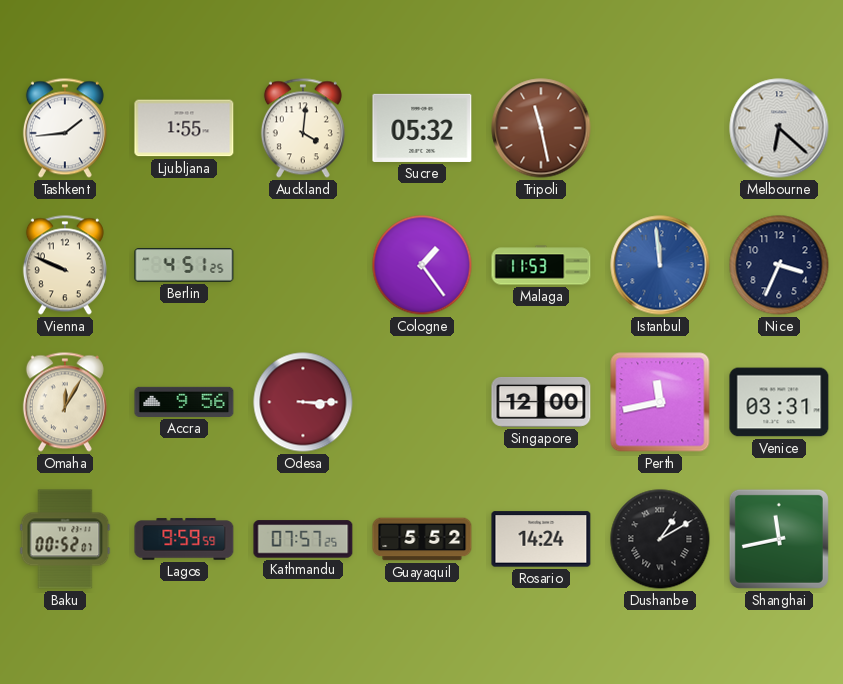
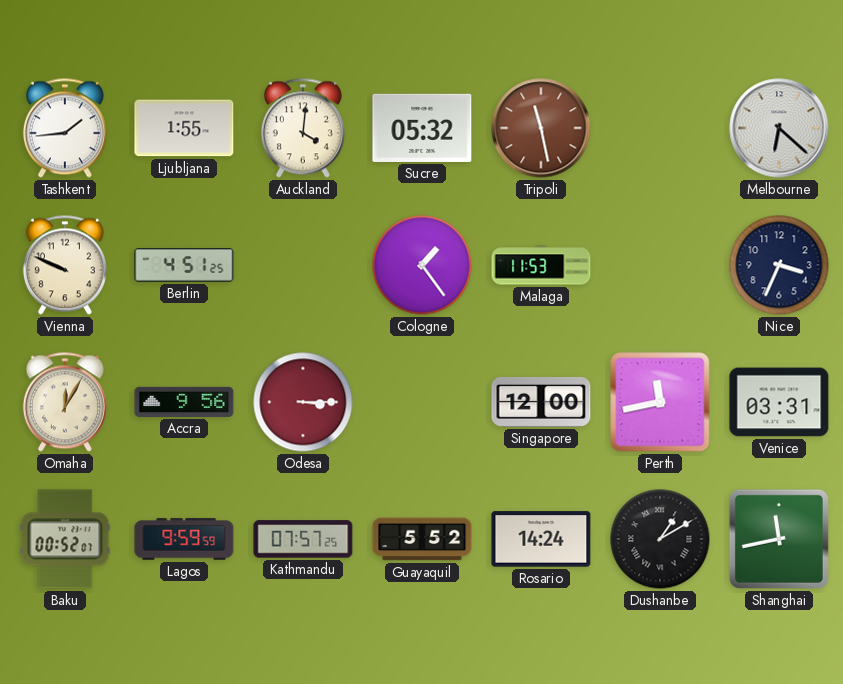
Istanbul: 11:59 -> none
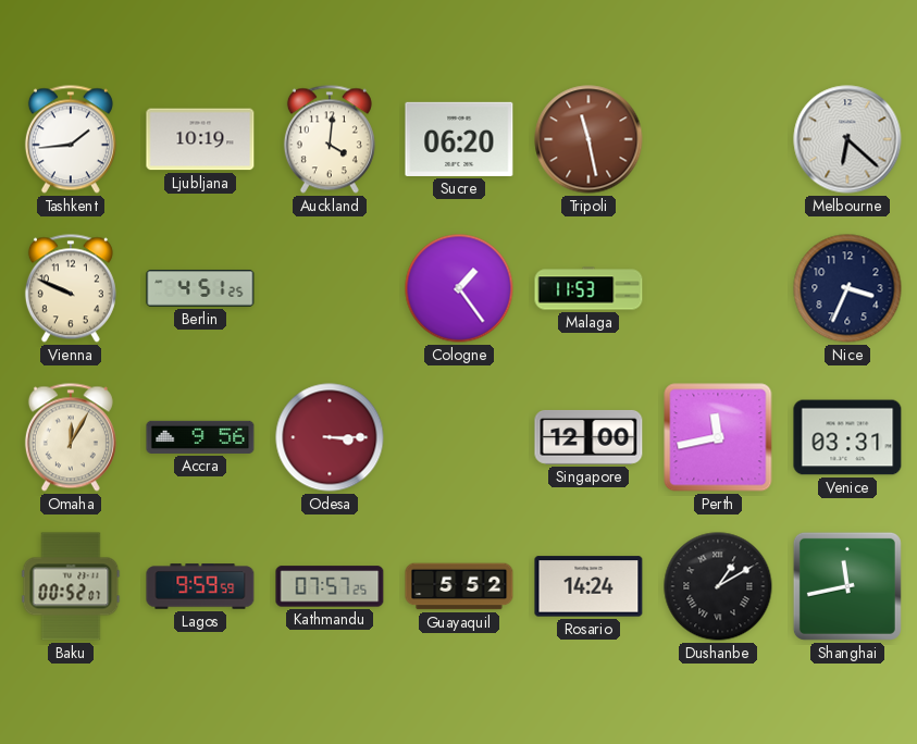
Ljubljana: 1:55 -> 10:19
Sucre: 05:32 -> 06:20
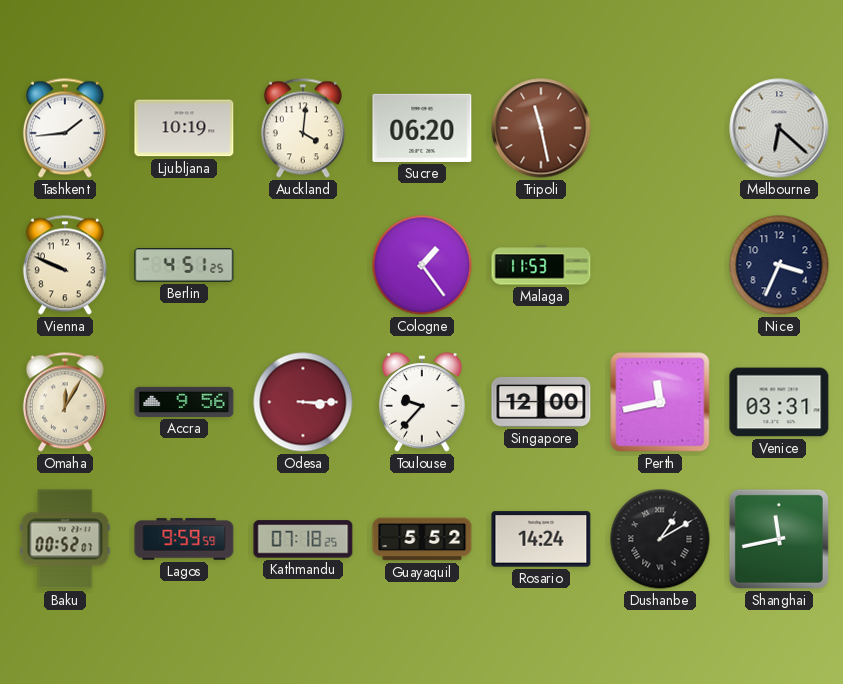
Toulouse: none -> 9:37
Kathmandu: 07:57 -> 07:18
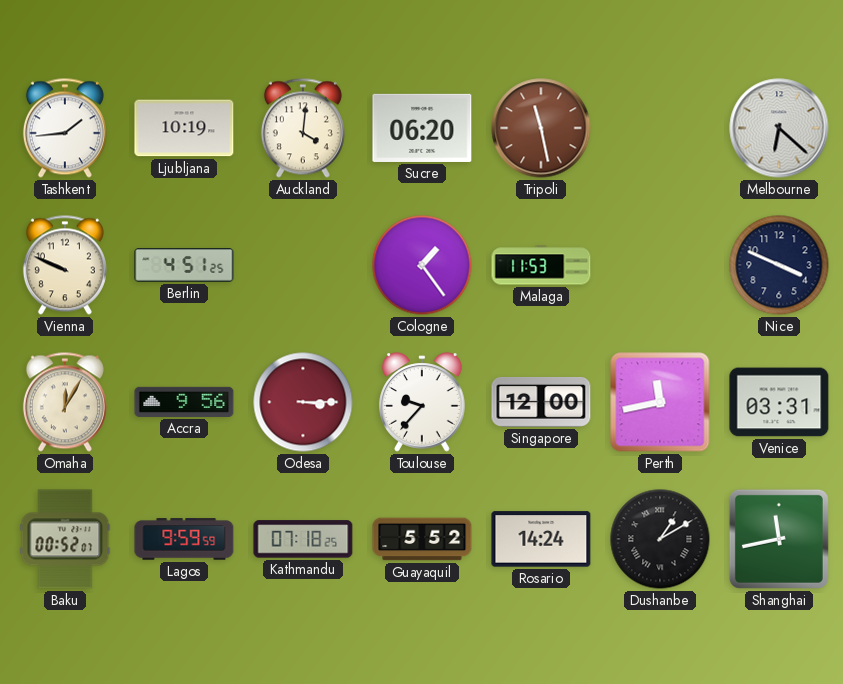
Nice: 3:34 -> 3:49
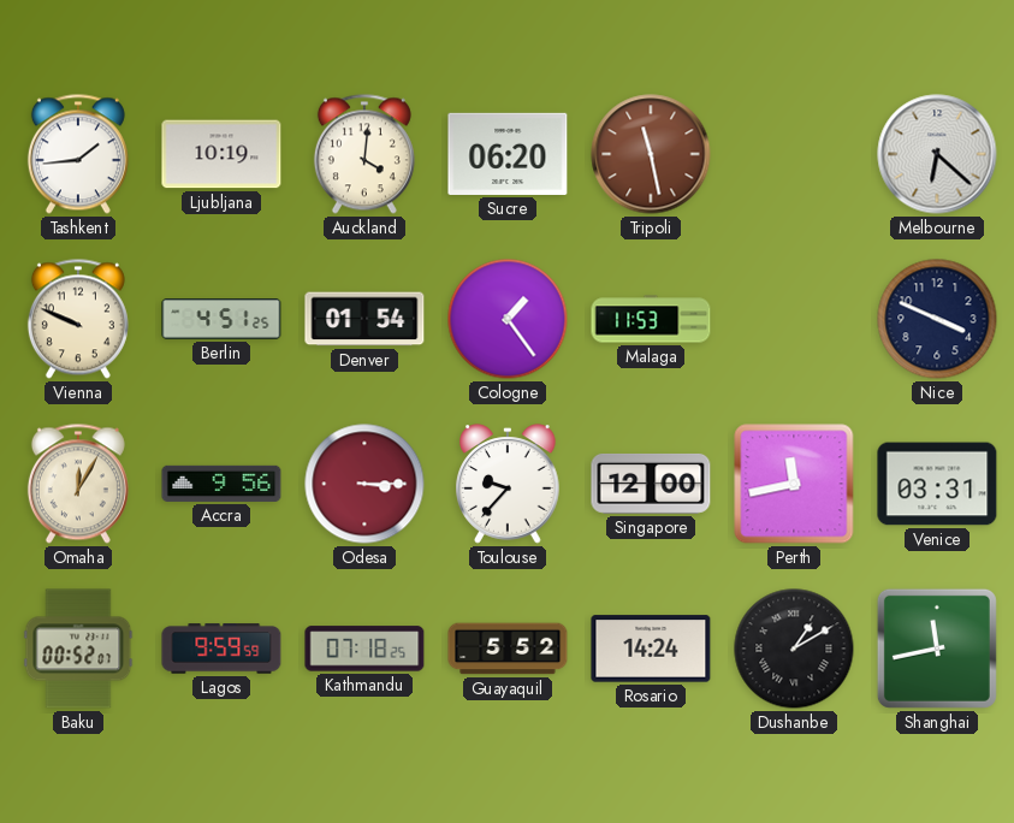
Denver: none -> 01:54
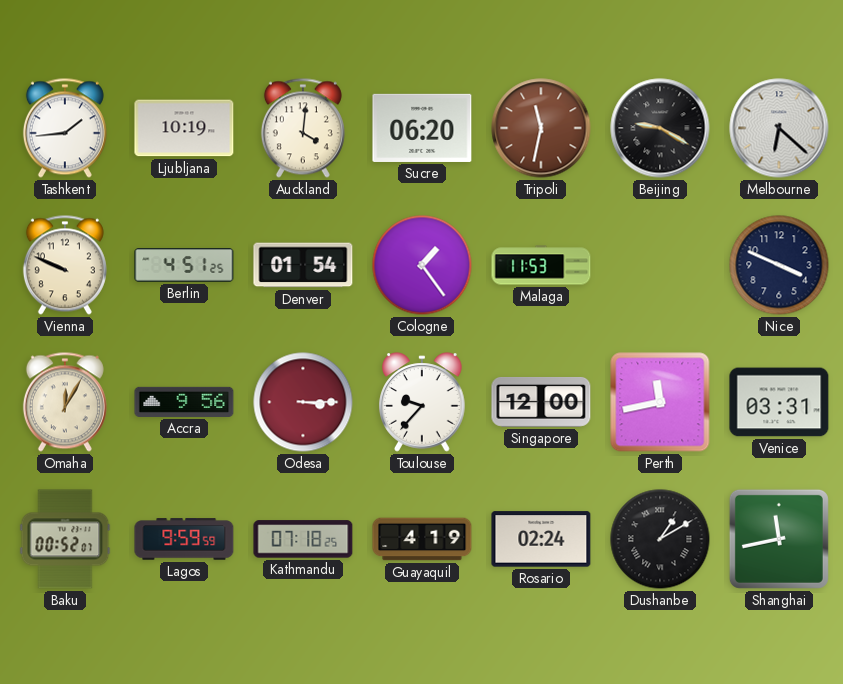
Tripoli: 11:28 -> 11:32
Beijing: none -> 9:20
Guayaquil: 5:52 -> 4:19
Rosario: 14:24 -> 02:24
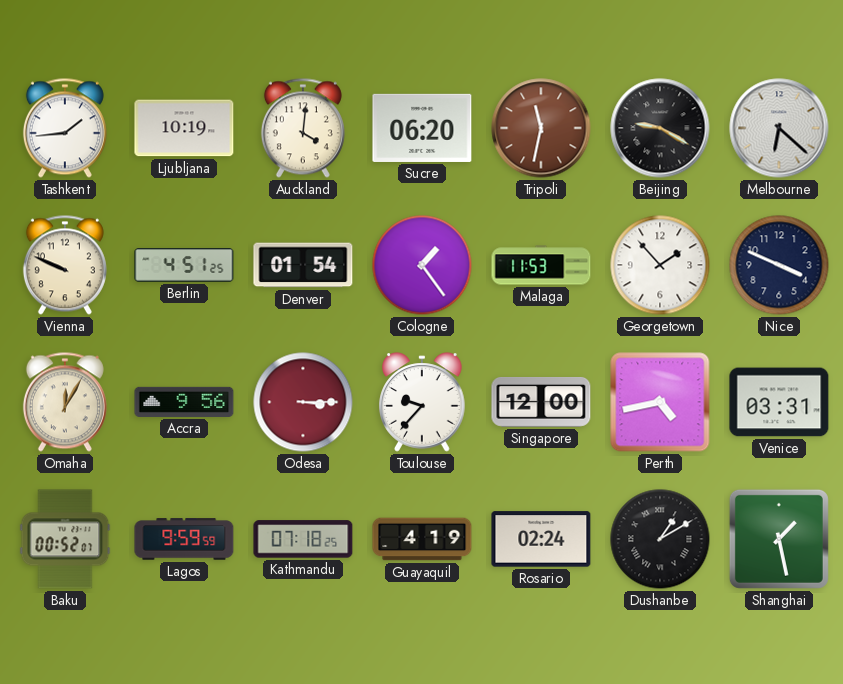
Georgetown: none -> 1:53
Perth: 11:43 -> 4:43
Shanghai: 11:43 -> 1:28
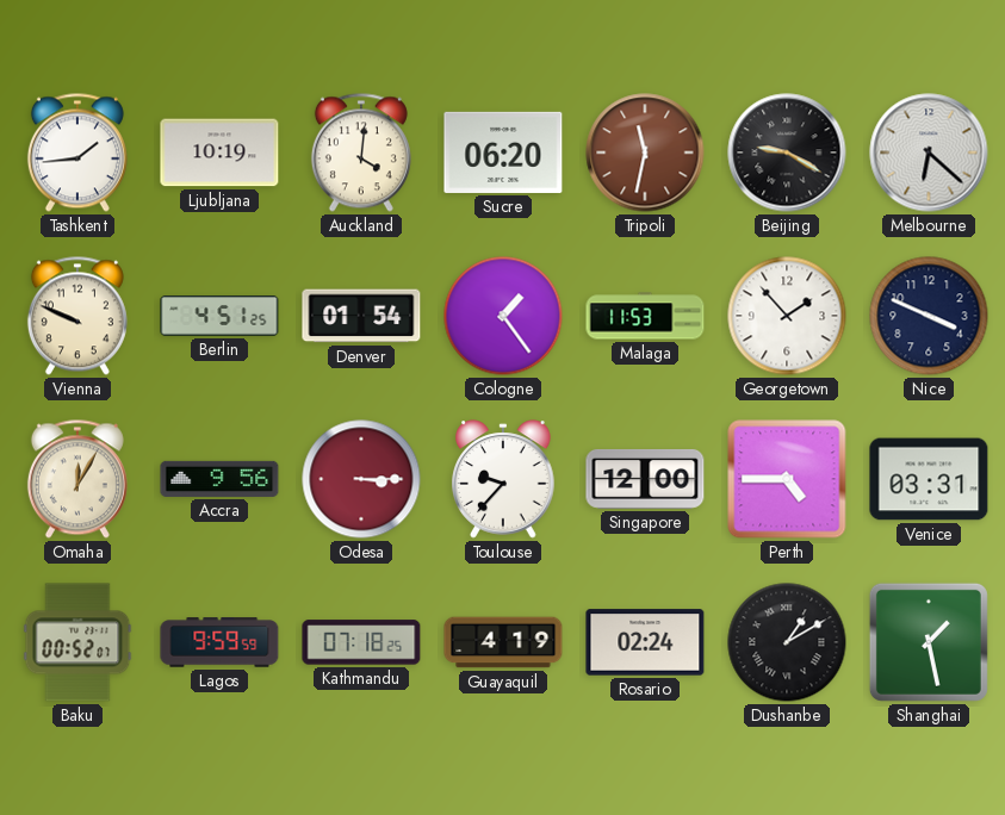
Perth: 4:43 -> 4:45
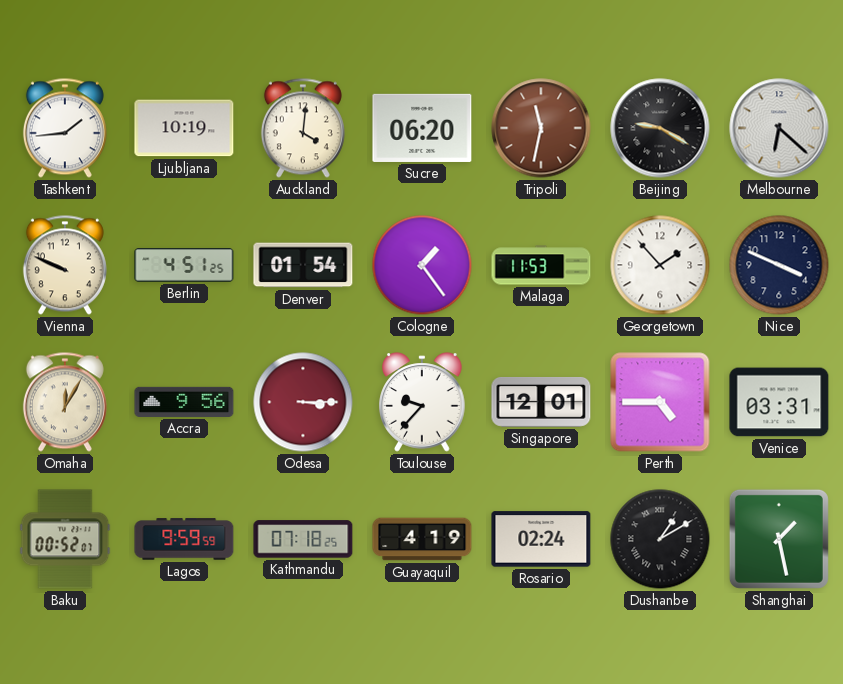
Singapore: 12:00 -> 12:01
